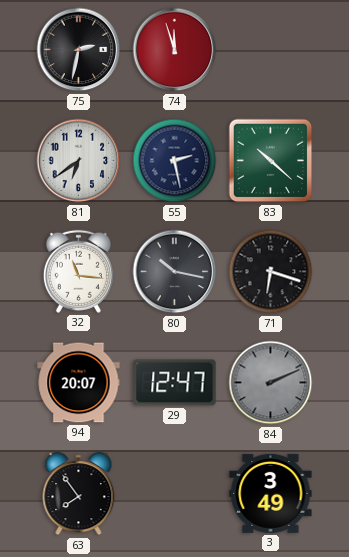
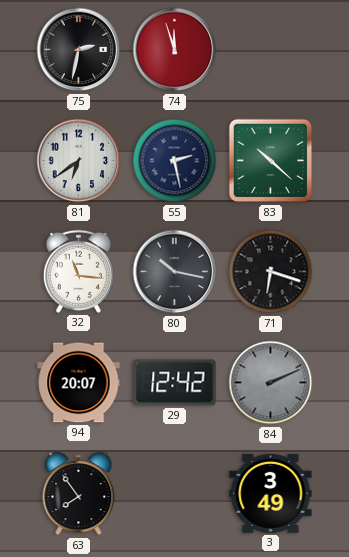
29: 12:47 -> 12:42
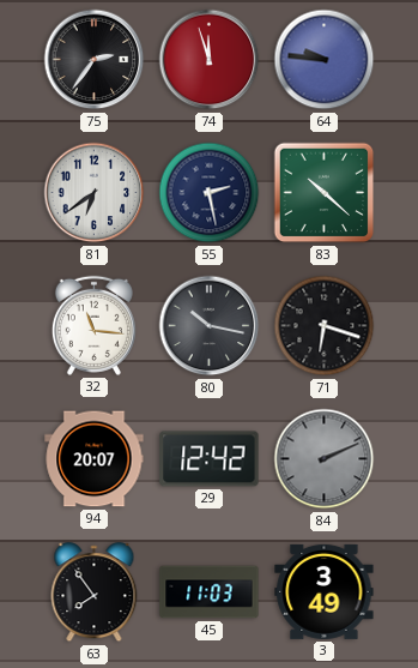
75: 2:32 -> 2:36
64: none -> 9:46
45: none -> 11:03
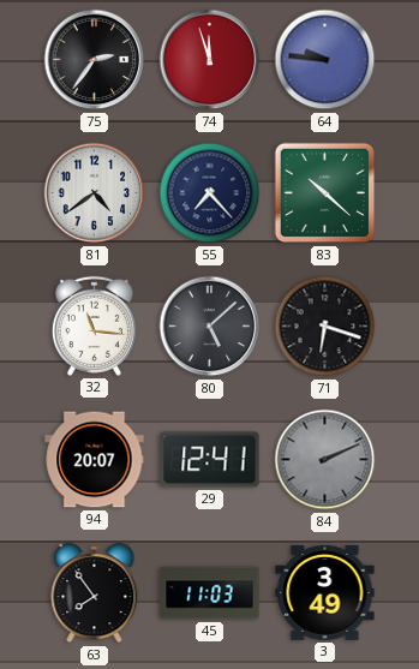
81: 6:39 -> 4:39
55: 2:28 -> 7:23
80: 10:17 -> 5:08
29: 12:42 -> 12:41
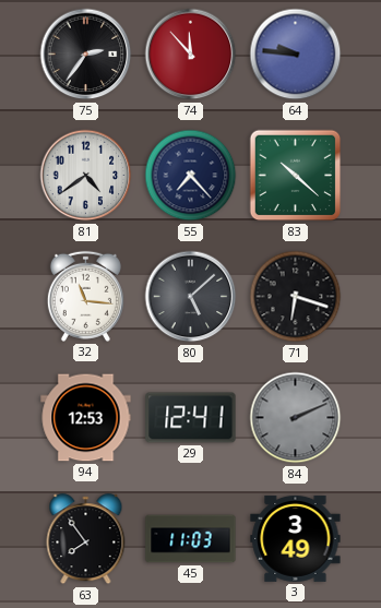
74: 11:57 -> 11:53
94: 20:07 -> 12:53
